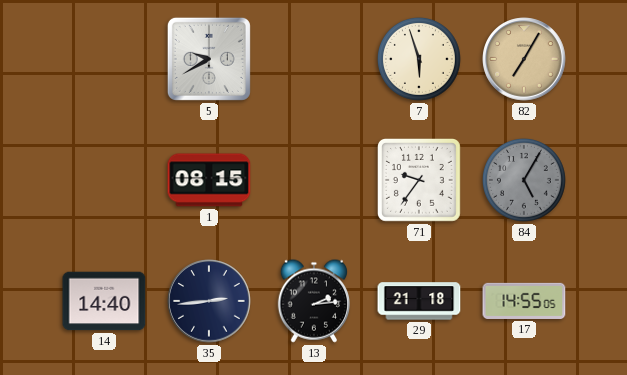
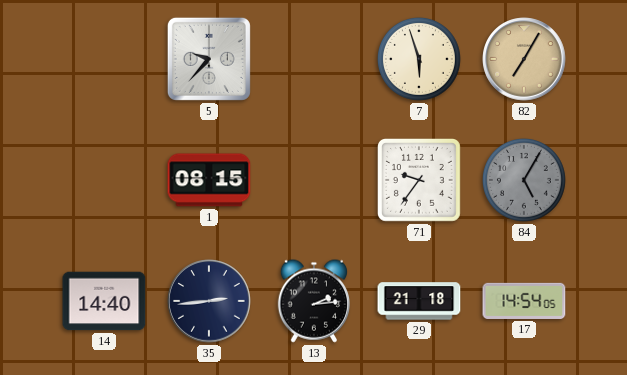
5: 9:40 -> 9:37
17: 14:55 -> 14:54
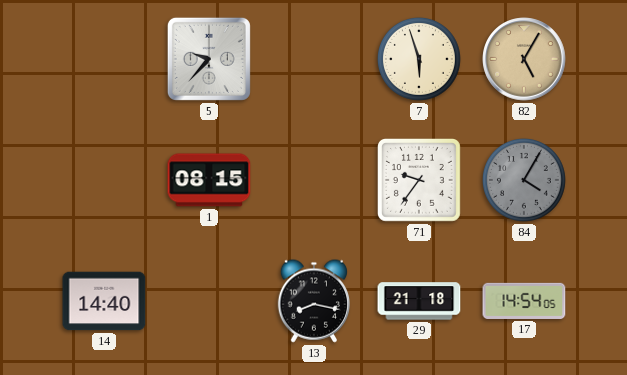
82: 7:05 -> 5:05
84: 5:05 -> 4:05
35: 2:44 -> none
13: 2:14 -> 8:17
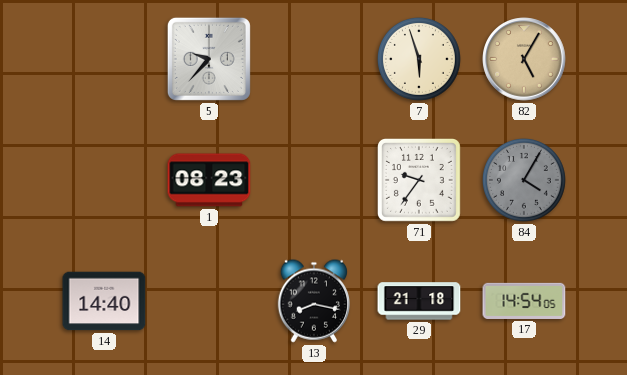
1: 08:15 -> 08:23
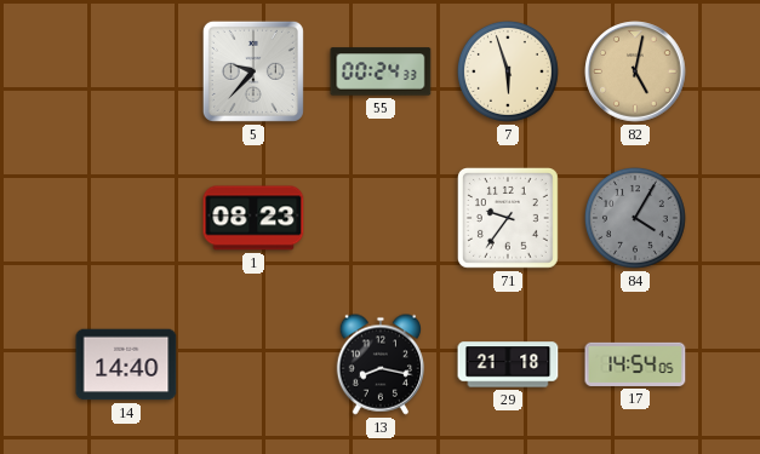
55: none -> 00:24
82: 5:05 -> 5:02
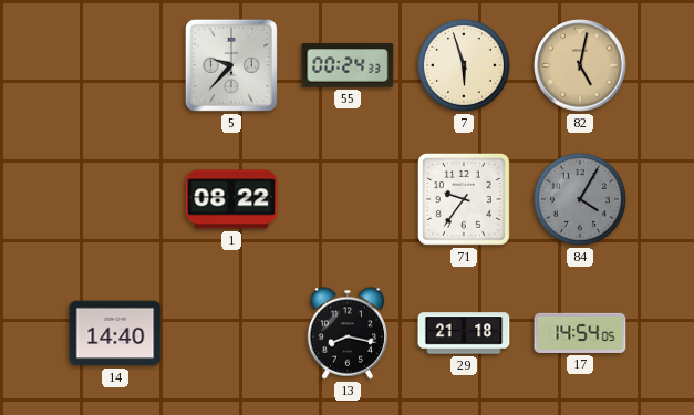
1: 08:23 -> 08:22
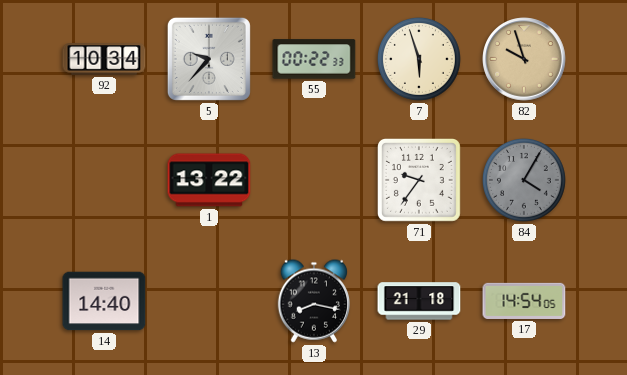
92: none -> 10:34
55: 00:24 -> 00:22
82: 5:02 -> 9:57
1: 08:22 -> 13:22
